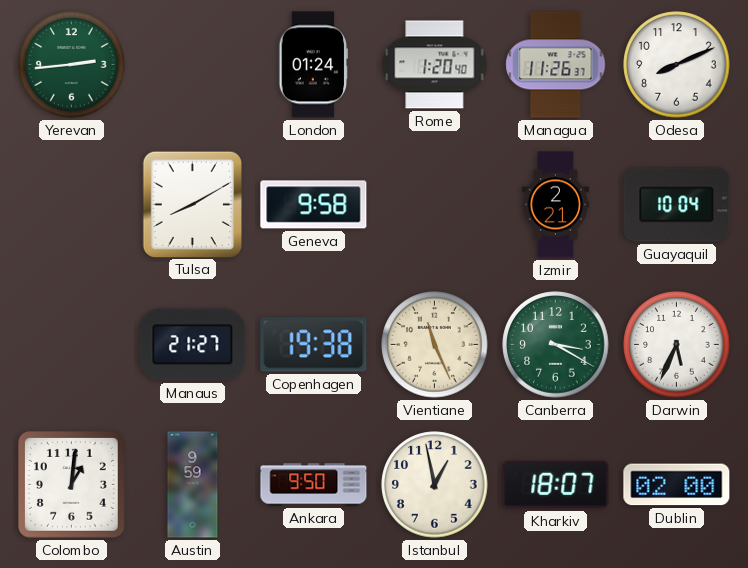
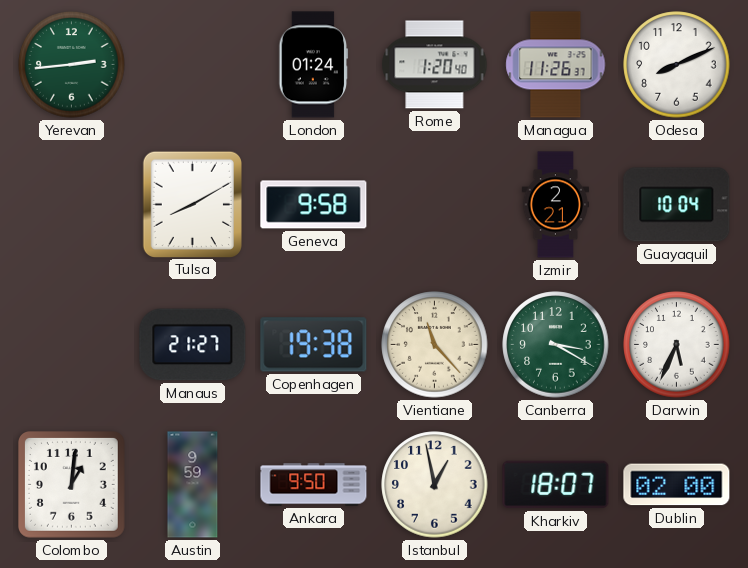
Vientiane: 11:26 -> 11:23
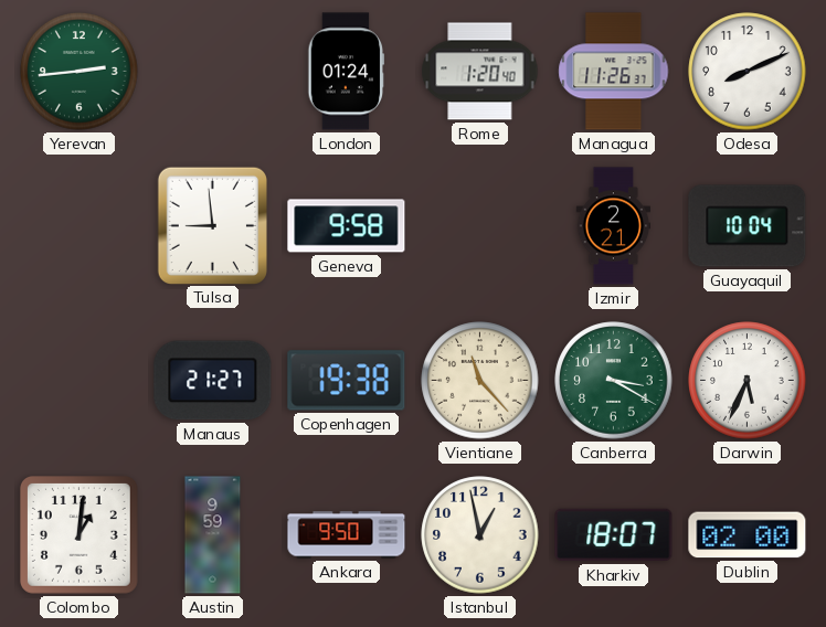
Tulsa: 8:10 -> 8:59
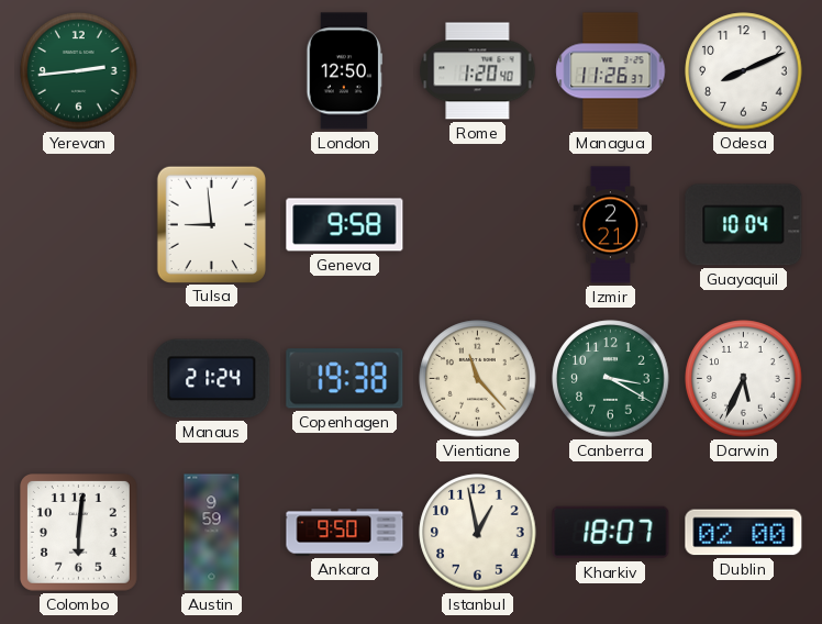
London: 01:24 -> 12:50
Manaus: 21:27 -> 21:24
Colombo: 1:01 -> 6:01
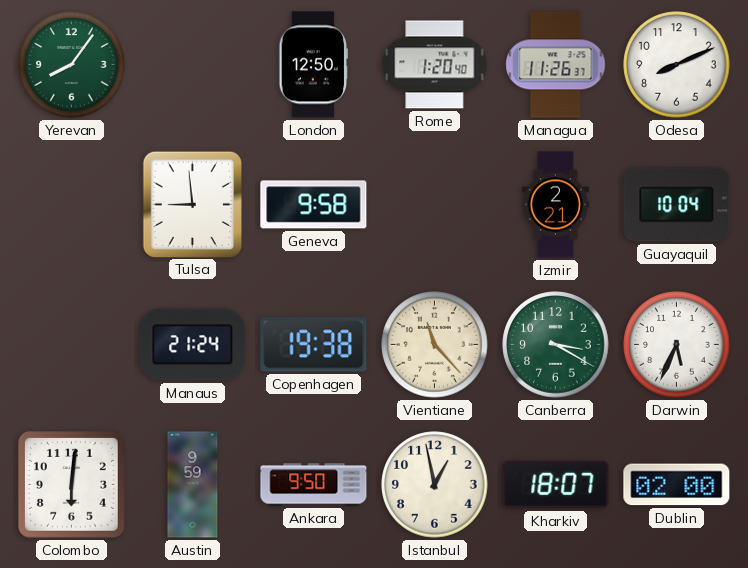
Yerevan: 2:44 -> 8:06
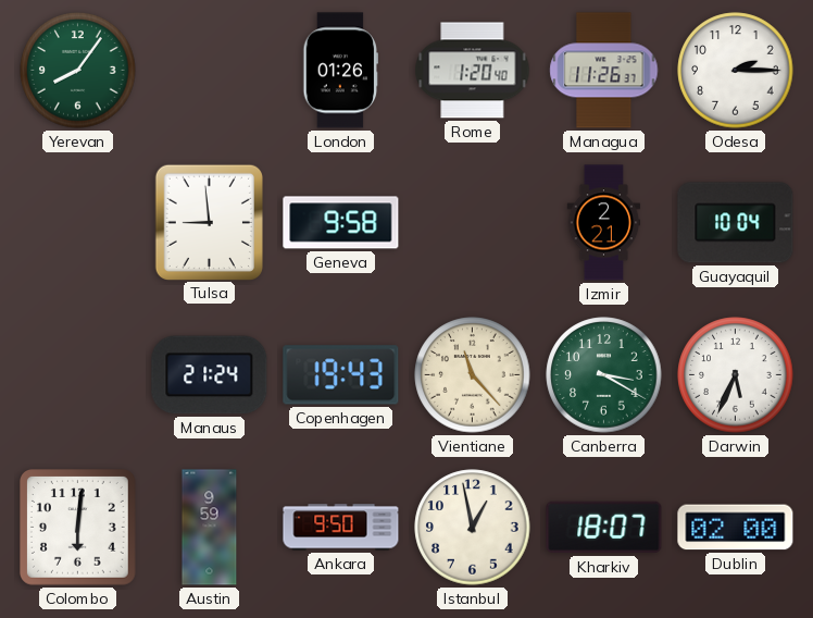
London: 12:50 -> 01:26
Odesa: 8:11 -> 2:15
Copenhagen: 19:38 -> 19:43
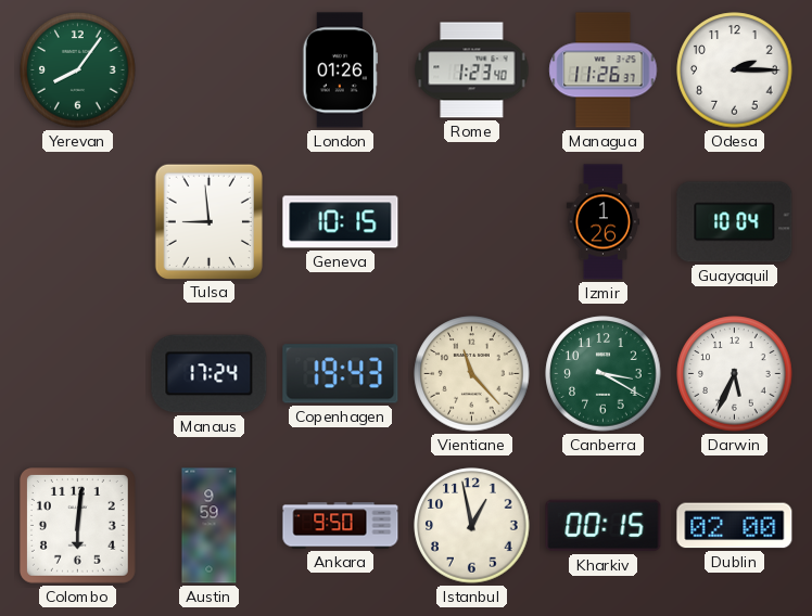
Rome: 1:20 -> 1:23
Geneva: 9:58 -> 10:15
Izmir: 2:21 -> 1:26
Manaus: 21:24 -> 17:24
Kharkiv: 18:07 -> 00:15
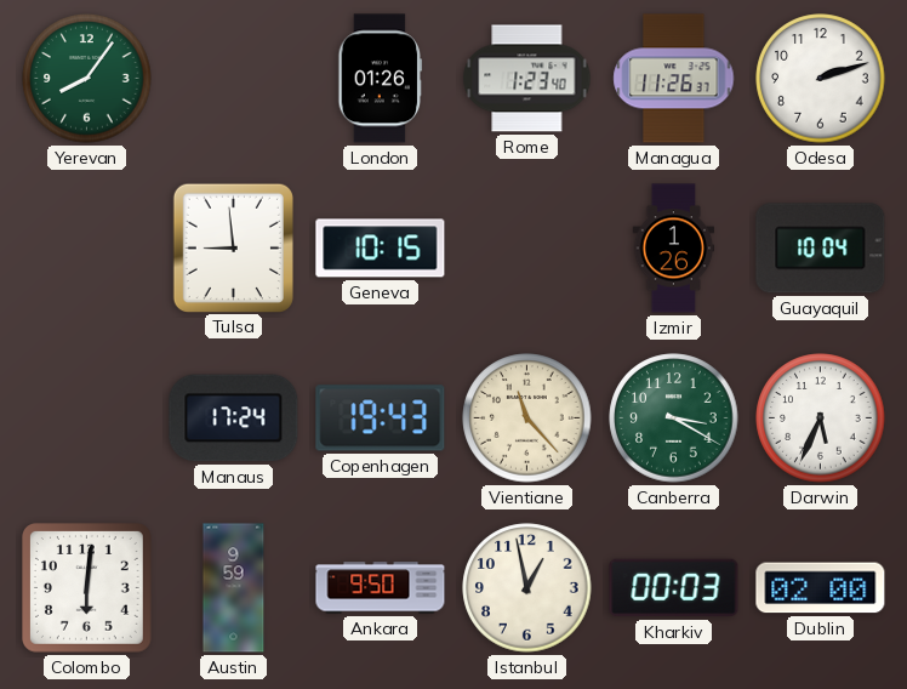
Odesa: 2:15 -> 2:12
Kharkiv: 00:15 -> 00:03
